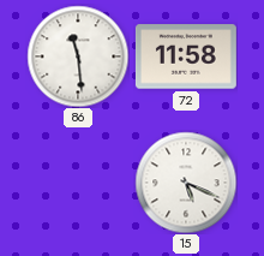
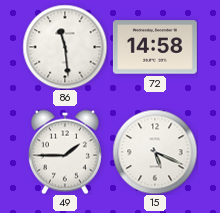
72: 11:58 -> 14:58
49: none -> 1:45
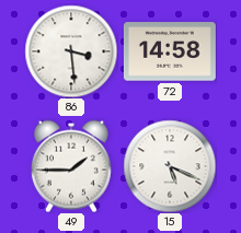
86: 11:29 -> 3:29
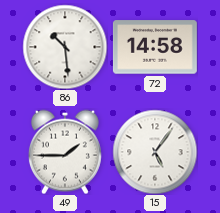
86: 3:29 -> 10:29
15: 5:19 -> 5:06
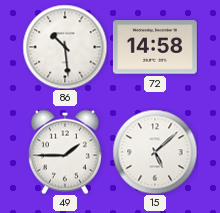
15: 5:06 -> 5:08
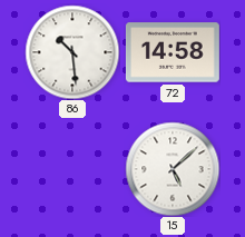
49: 1:45 -> none
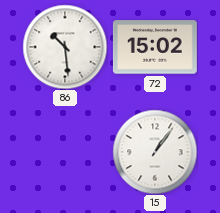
72: 14:58 -> 15:02
15: 5:08 -> 1:06
